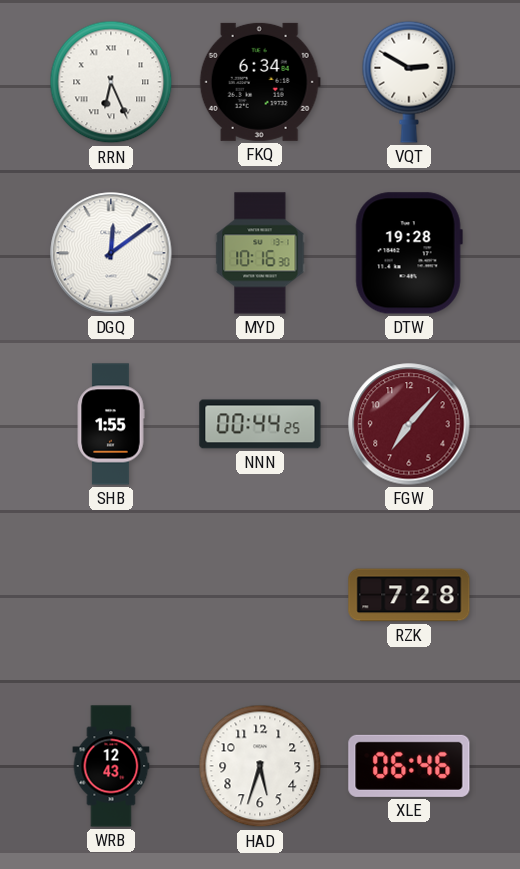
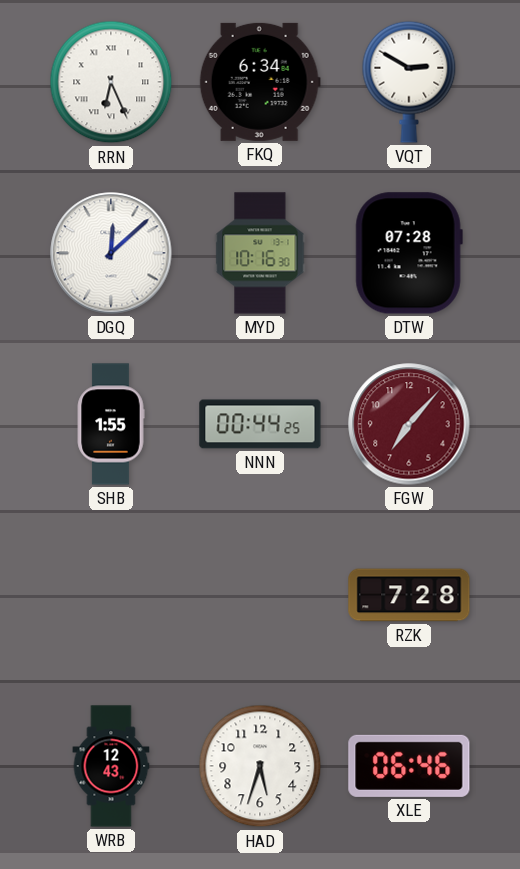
DGQ: 12:09 -> 12:08
DTW: 19:28 -> 07:28
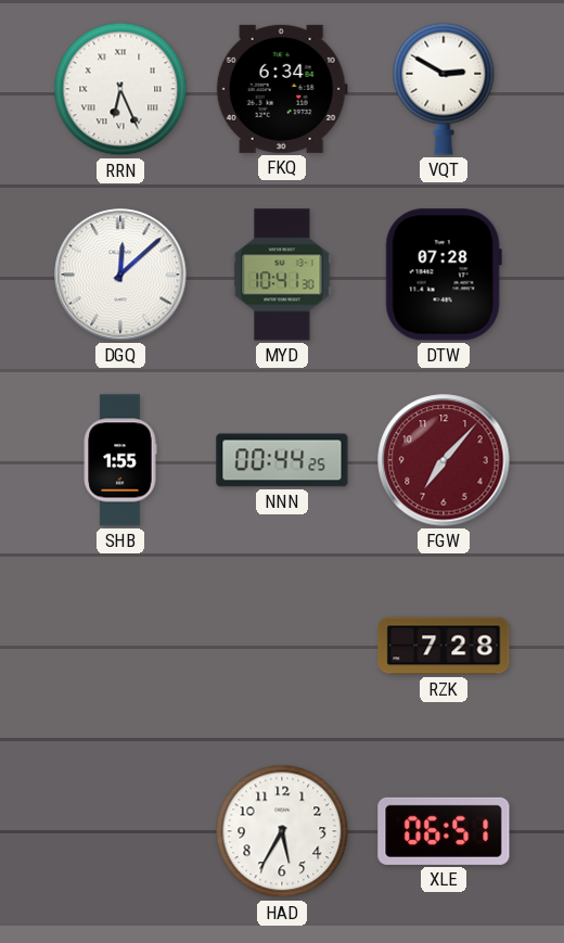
MYD: 10:16 -> 10:41
WRB: 12:43 -> none
HAD: 5:33 -> 5:35
XLE: 06:46 -> 06:51
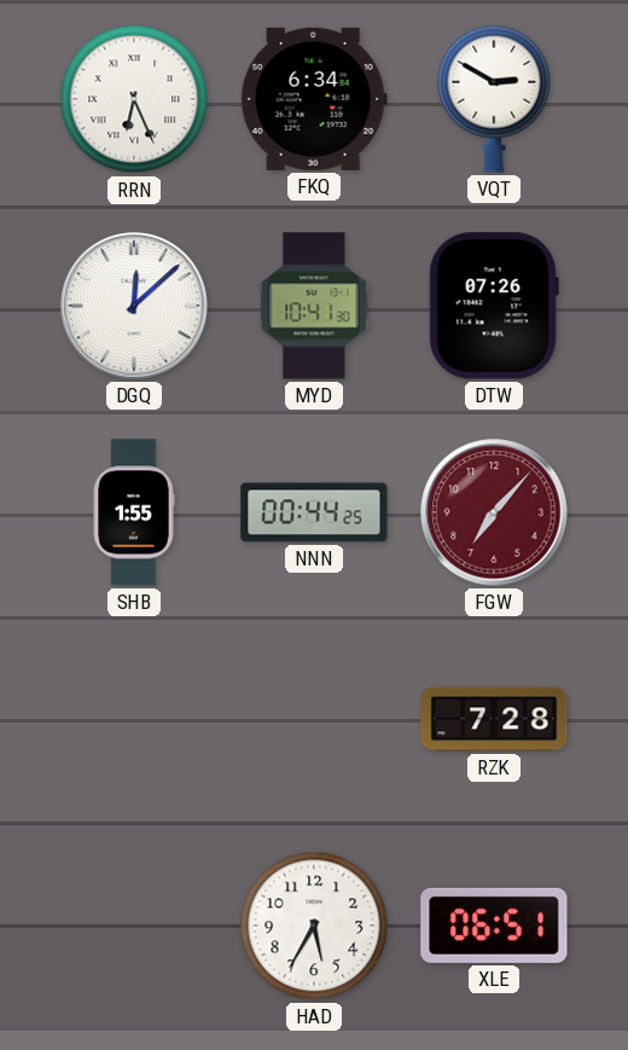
DTW: 07:28 -> 07:26
